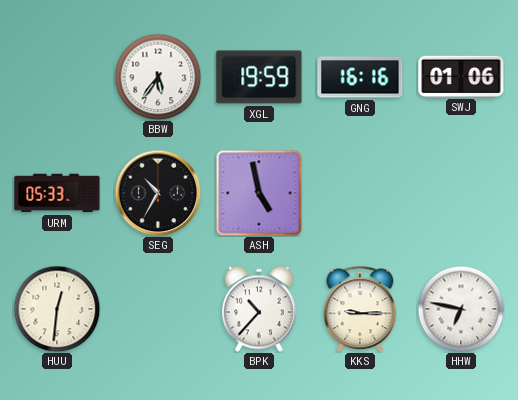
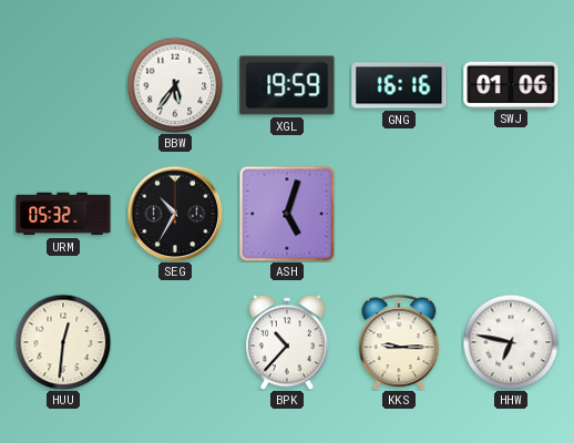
URM: 05:33 -> 05:32
ASH: 4:58 -> 5:03
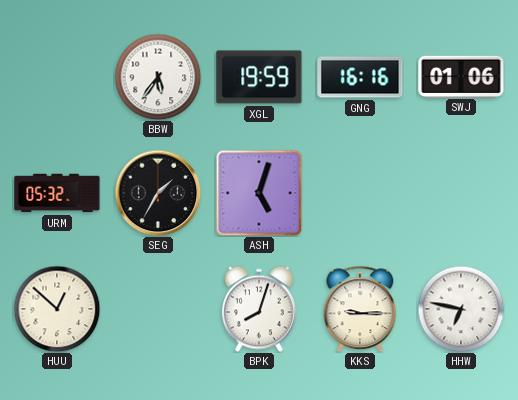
SEG: 10:35 -> 1:35
HUU: 12:31 -> 12:52
BPK: 10:37 -> 8:03
